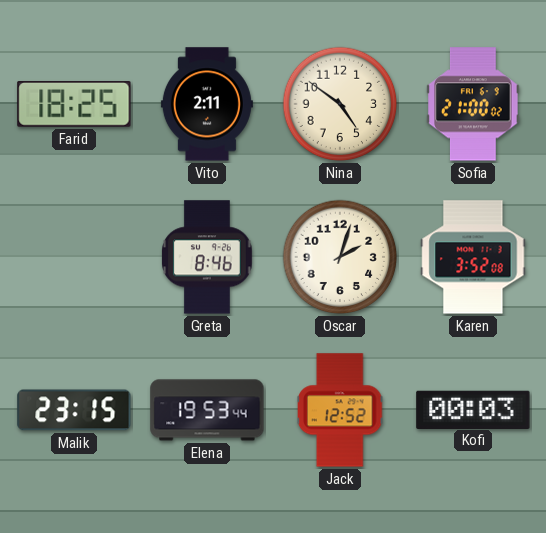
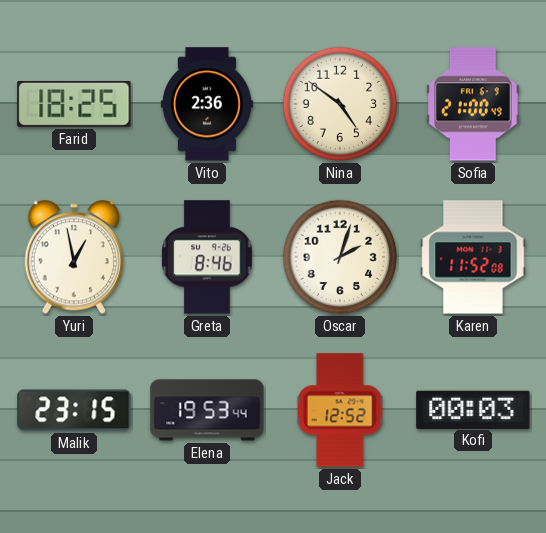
Vito: 2:11 -> 2:36
Sofia: 21:00:02 -> 21:00:49
Yuri: none -> 12:58
Karen: 3:52 -> 11:52
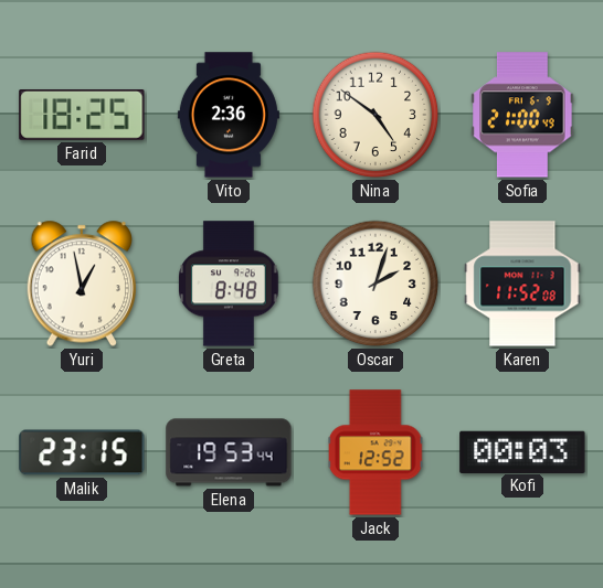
Greta: 8:46 -> 8:48
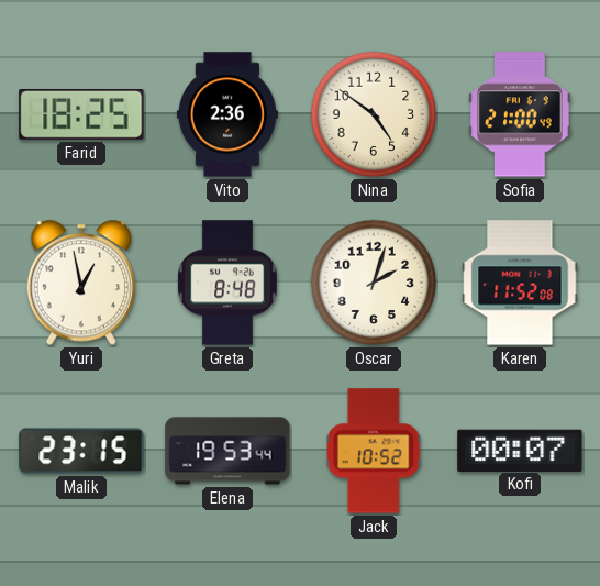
Jack: 12:52 -> 10:52
Kofi: 00:03 -> 00:07
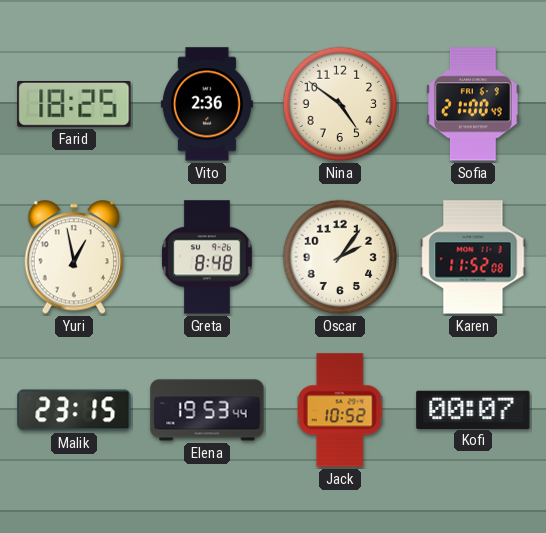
Oscar: 2:03 -> 2:06
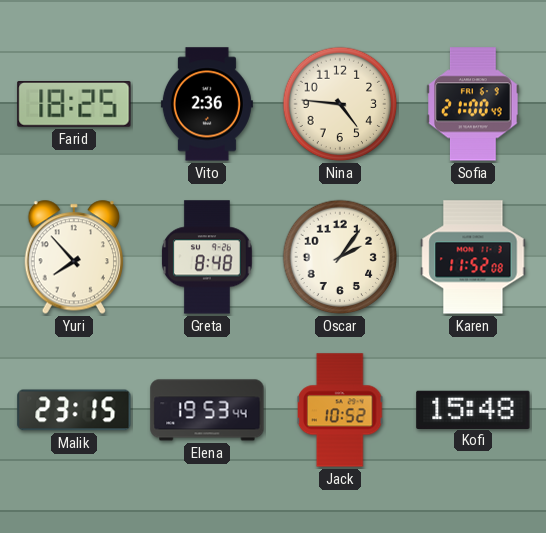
Nina: 4:51 -> 4:46
Yuri: 12:58 -> 7:53
Kofi: 00:07 -> 15:48
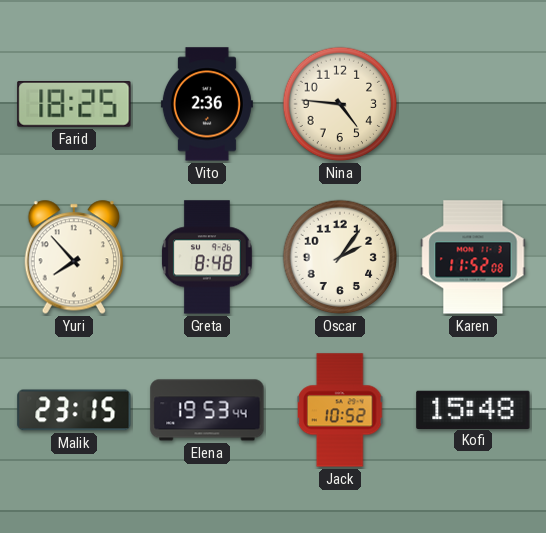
Sofia: 21:00 -> none
